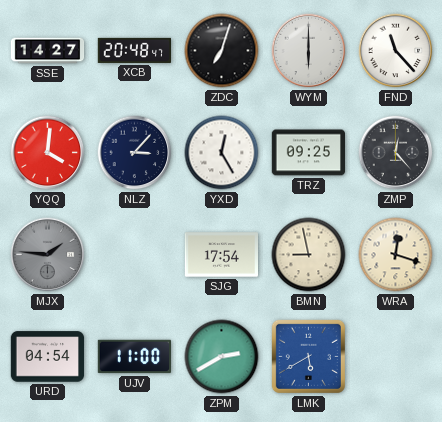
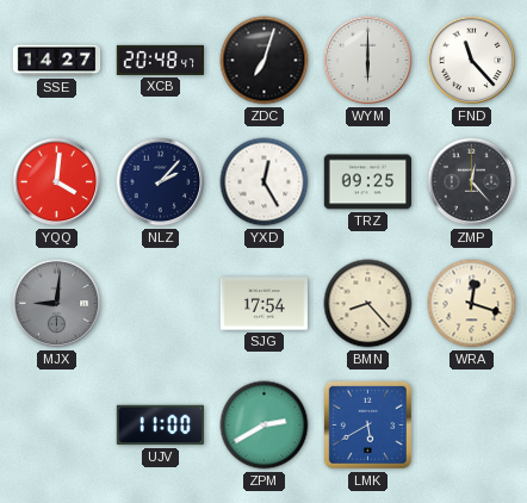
NLZ: 3:07 -> 2:07
MJX: 1:46 -> 9:01
BMN: 8:58 -> 8:23
URD: 04:54 -> none
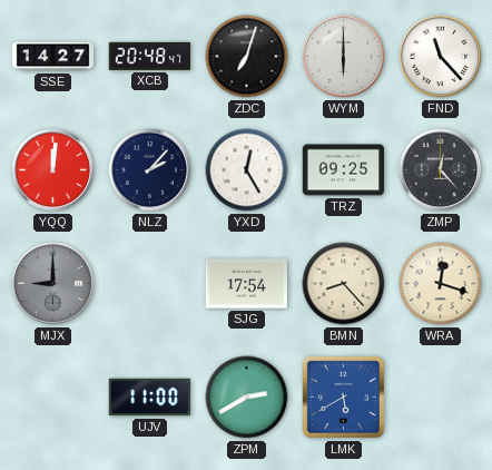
YQQ: 4:01 -> 12:01
MJX: 9:01 -> 9:00
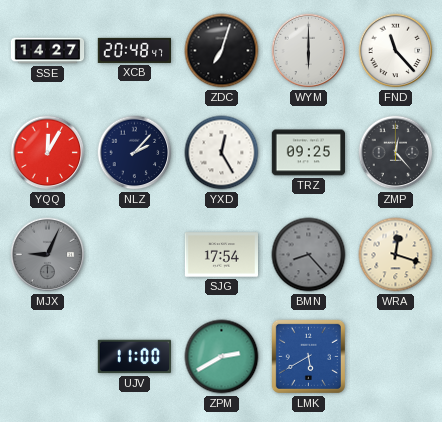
YQQ: 12:01 -> 12:05
MJX: 9:00 -> 9:04
BMN dial: cream -> grey
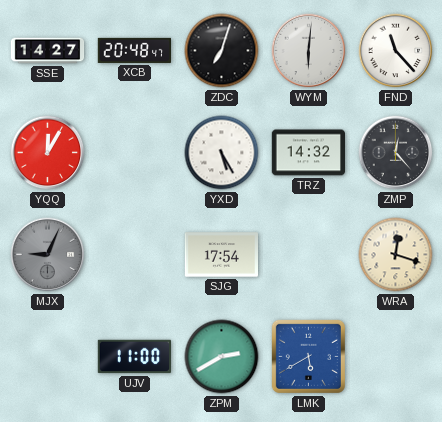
WYM: 6:00 -> 6:01
NLZ: 2:07 -> none
YXD: 12:25 -> 5:25
TRZ: 09:25 -> 14:32
BMN: 8:23 -> none
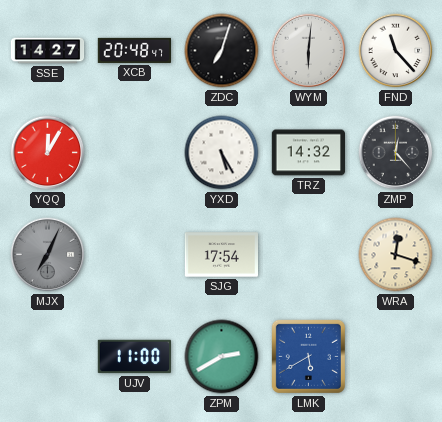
MJX: 9:04 -> 7:04
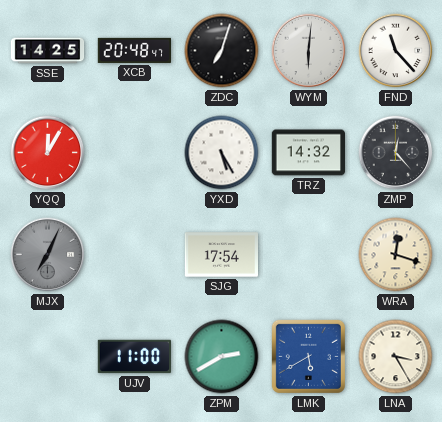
SSE: 14:27 -> 14:25
LNA: none -> 3:25
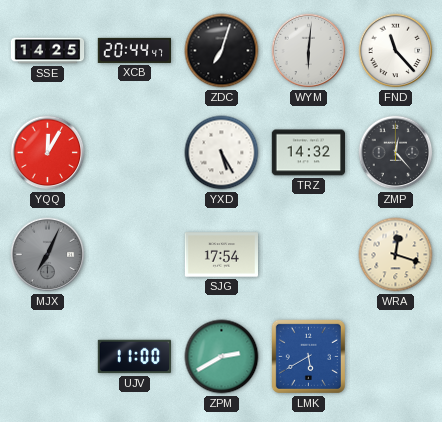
XCB: 20:48 -> 20:44
LNA: 3:25 -> none
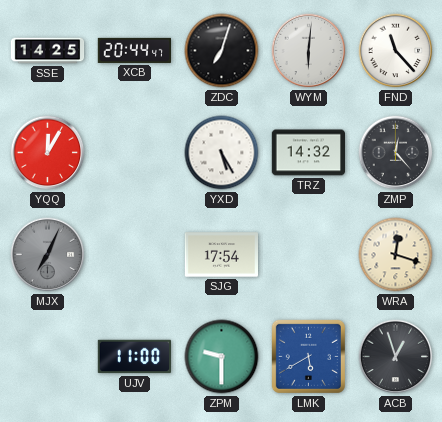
ZPM: 2:40 -> 9:30
ACB: none -> 12:57
